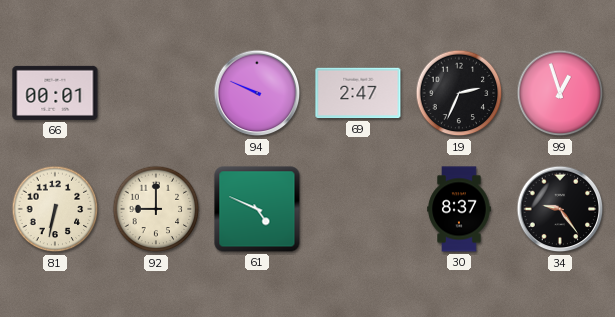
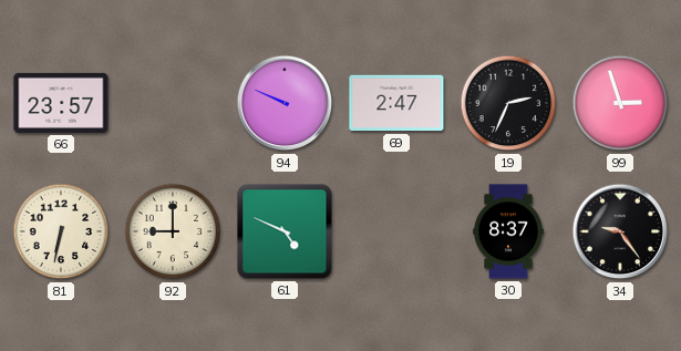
66: 00:01 -> 23:57
99: 12:57 -> 2:57
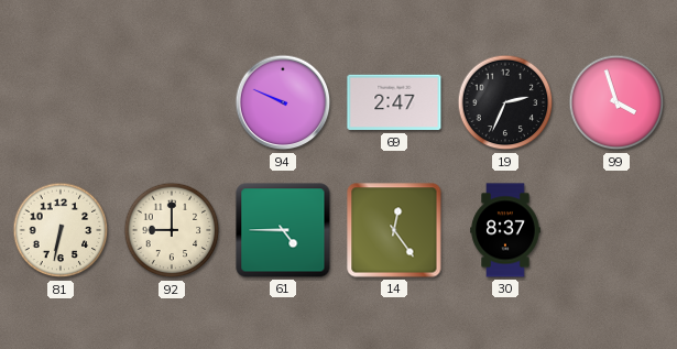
66: 23:57 -> none
99: 2:57 -> 3:57
61: 4:49 -> 4:45
14: none -> 12:24
34: 9:24 -> none
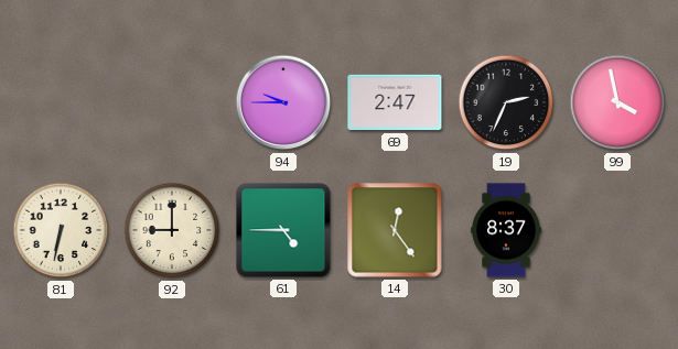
94: 9:49 -> 9:45
99: 3:57 -> 3:58
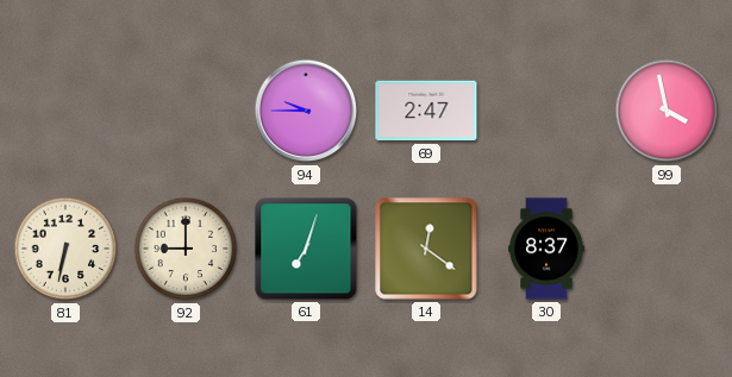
19: 2:34 -> none
61: 4:45 -> 7:03
14: 12:24 -> 12:21
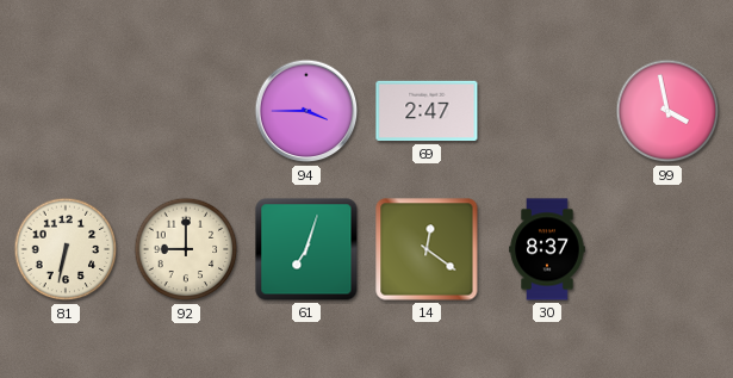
94: 9:45 -> 3:45
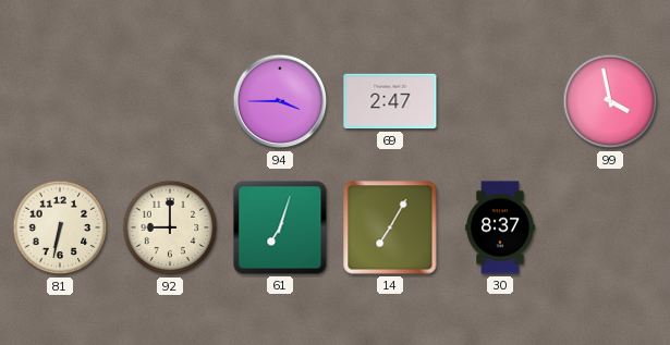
14: 12:21 -> 7:05
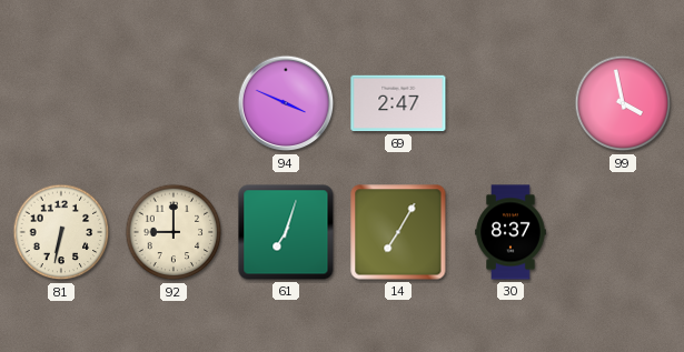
94: 3:45 -> 3:49
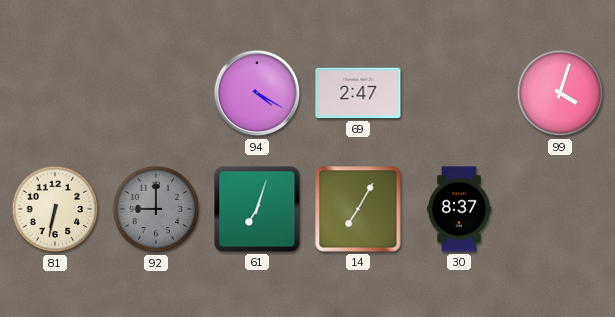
94: 3:49 -> 4:20
99: 3:58 -> 4:03
92 dial: cream -> grey
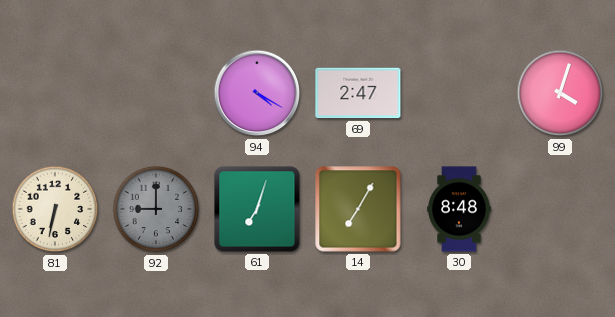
30: 8:37 -> 8:48
